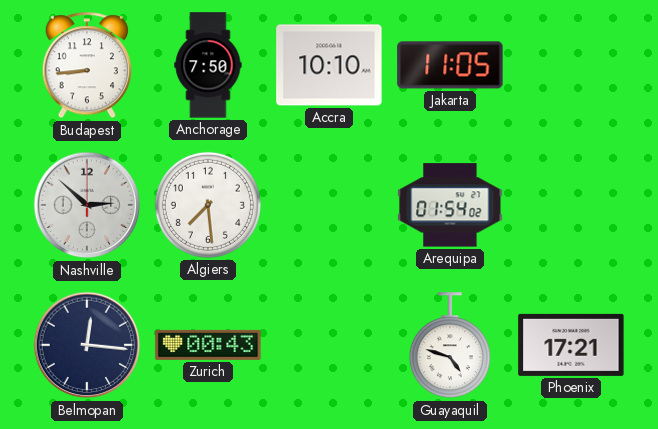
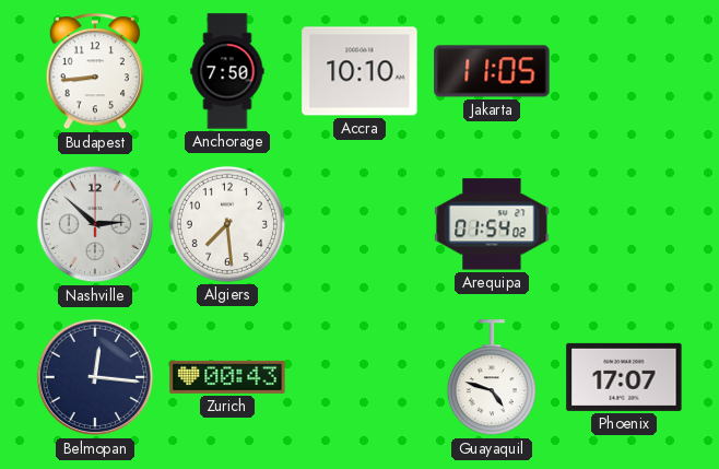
Phoenix: 17:21 -> 17:07
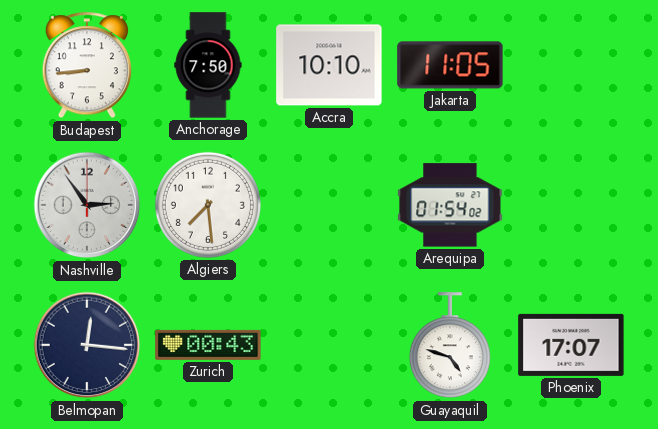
Nashville: 2:52 -> 2:54
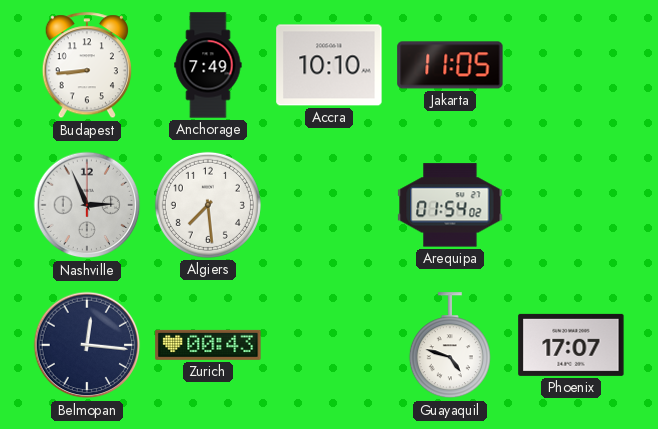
Anchorage: 7:50 -> 7:49
Nashville: 2:54 -> 2:56
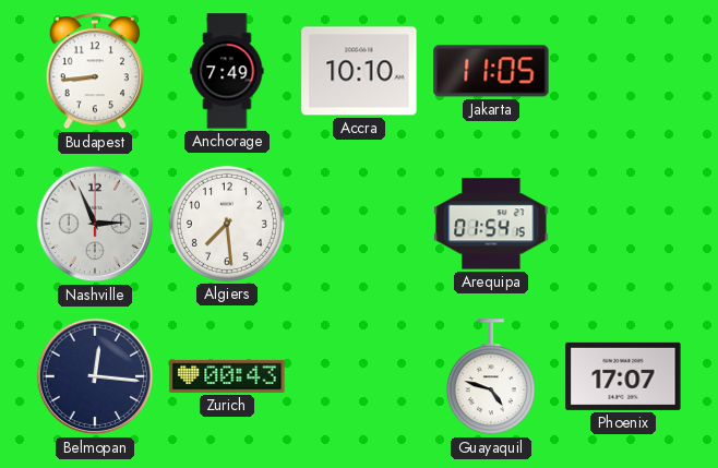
Arequipa: 01:54:02 -> 01:54:15
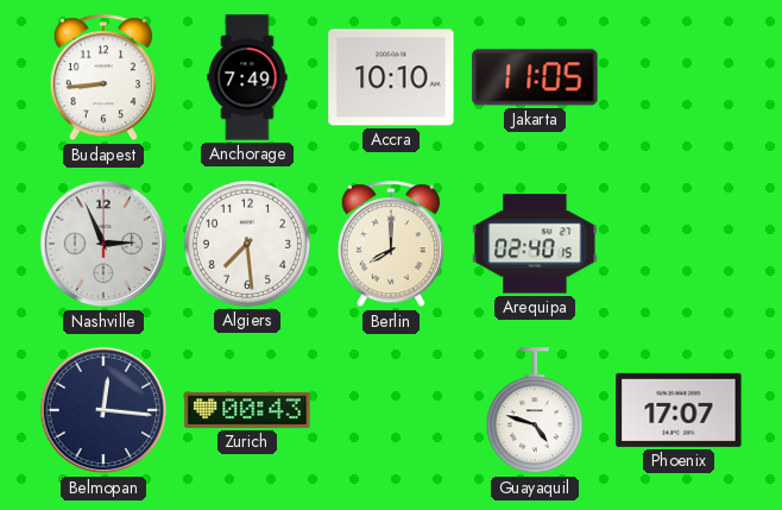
Berlin: none -> 8:00
Arequipa: 01:54 -> 02:40
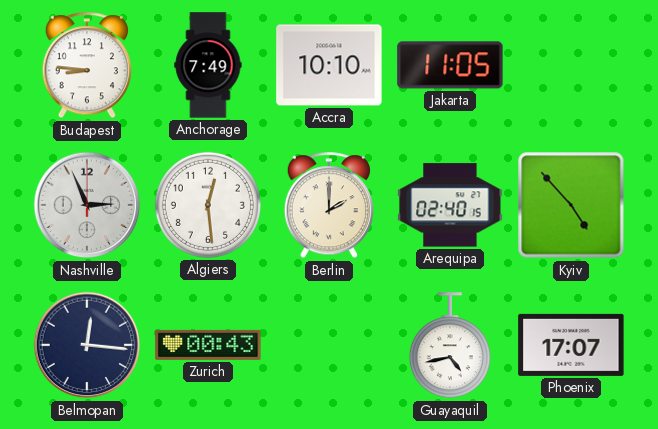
Budapest: 8:44 -> 8:46
Algiers: 7:29 -> 12:29
Berlin: 8:00 -> 2:00
Kyiv: none -> 4:53
Guayaquil: 4:48 -> 4:43
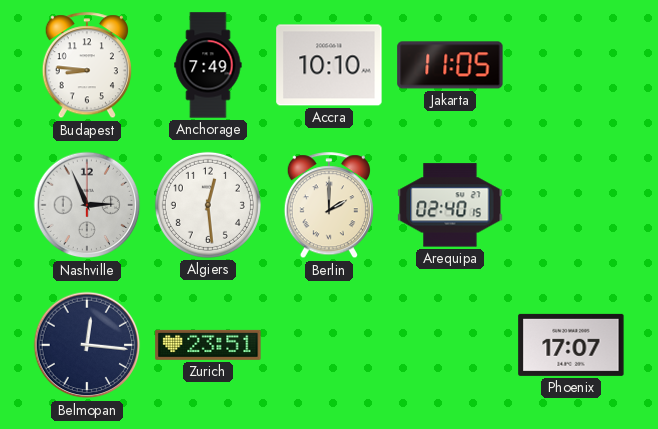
Kyiv: 4:53 -> none
Zurich: 00:43 -> 23:51
Guayaquil: 4:43 -> none
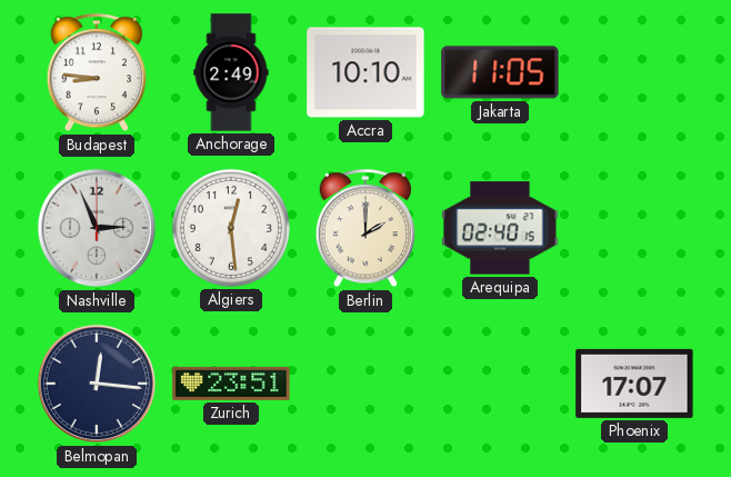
Anchorage: 7:49 -> 2:49
